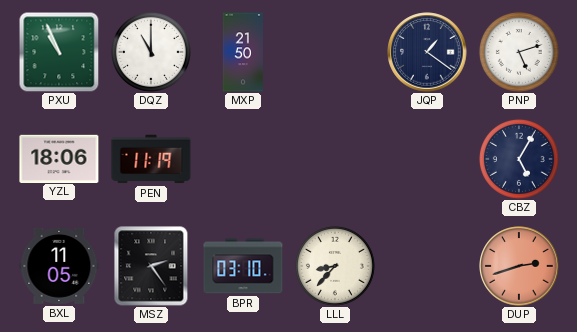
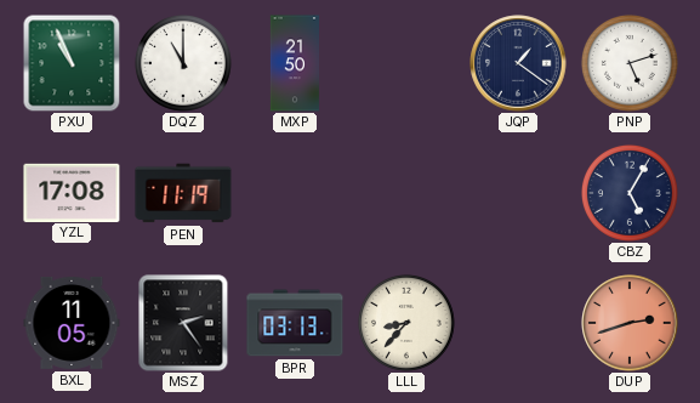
YZL: 18:06 -> 17:08
BPR: 03:10 -> 03:13
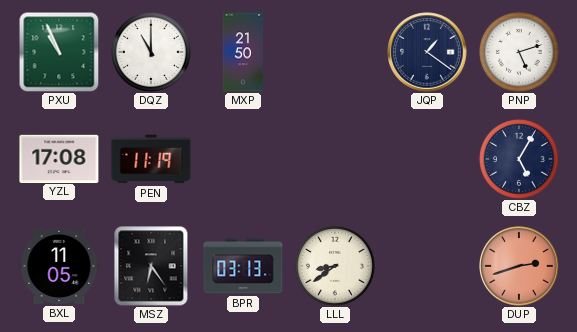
MSZ: 2:24 -> 6:24
LLL: 8:37 -> 8:39
